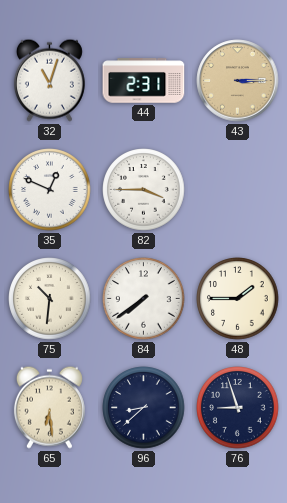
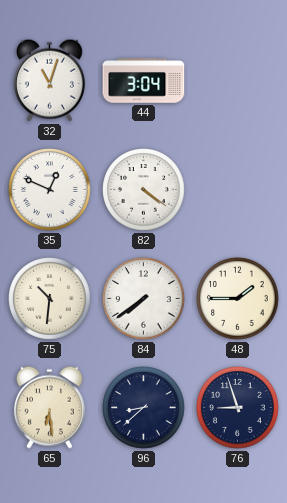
44: 2:31 -> 3:04
43: 3:15 -> none
82: 3:45 -> 4:21
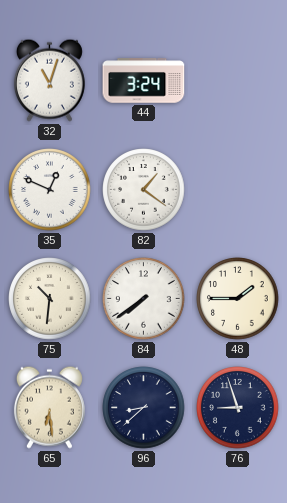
44: 3:04 -> 3:24
82: 4:21 -> 1:21
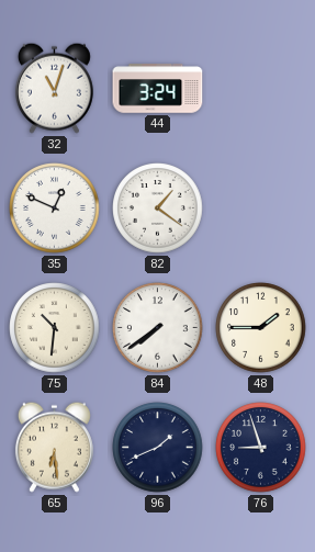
96: 8:38 -> 1:41
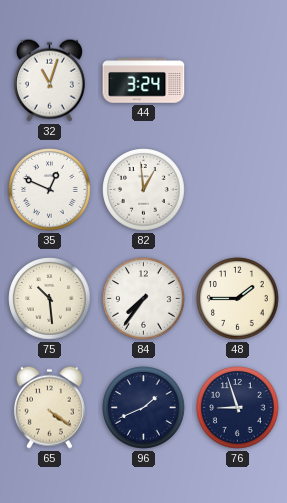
82: 1:21 -> 12:59
75: 10:31 -> 10:29
84: 7:39 -> 7:36
65: 6:29 -> 4:21
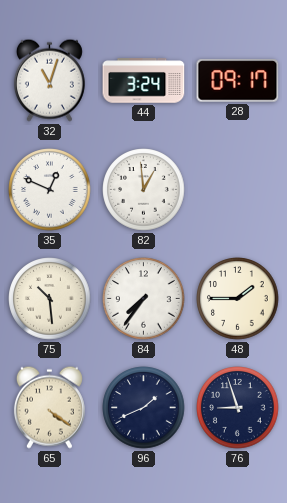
28: none -> 09:17
